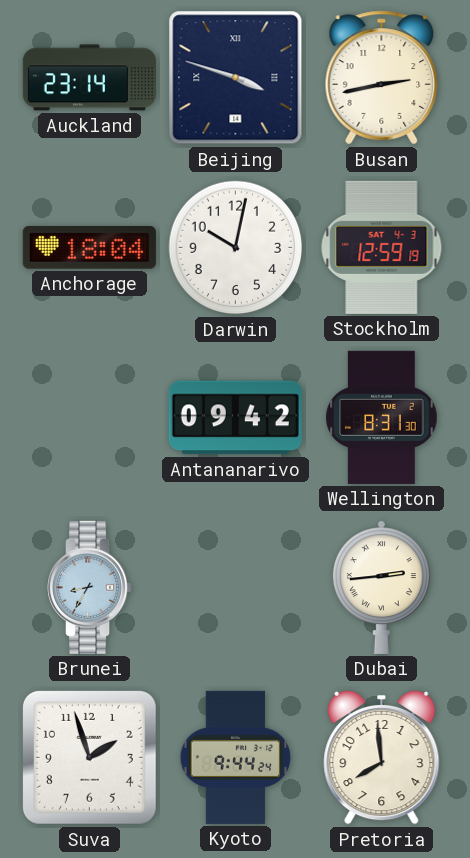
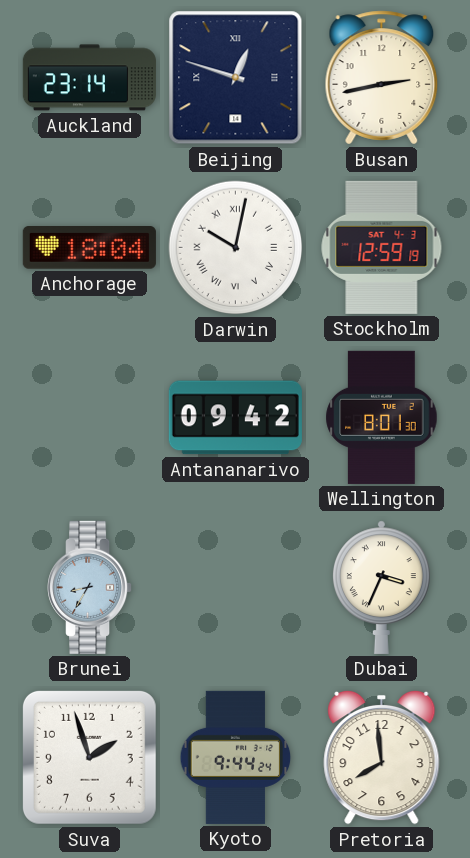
Beijing: 3:48 -> 12:48
Darwin numerals: Arabic -> Roman
Wellington: 8:31 -> 8:01
Dubai: 2:44 -> 3:34
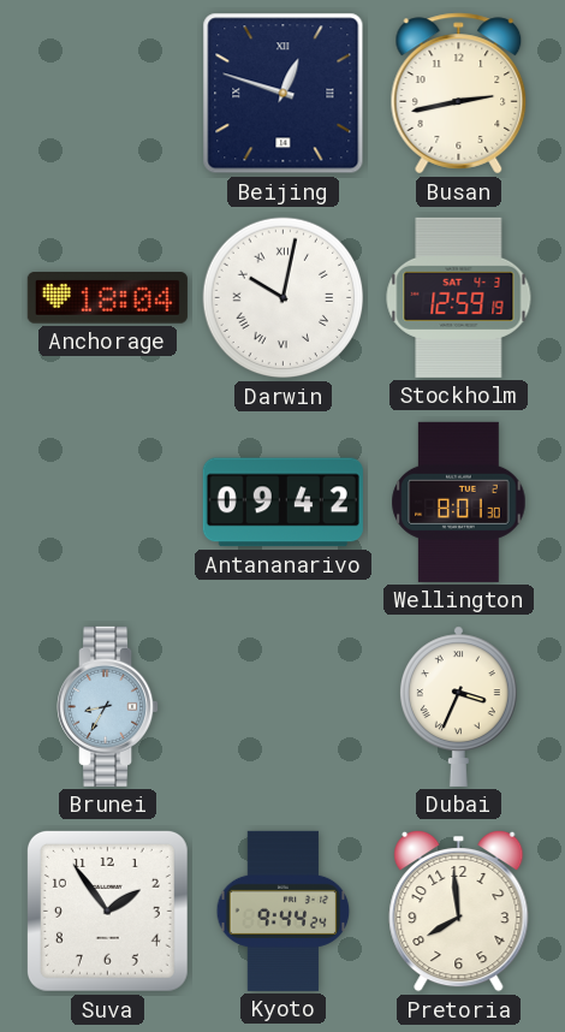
Auckland: 23:14 -> none
Suva: 1:57 -> 1:54
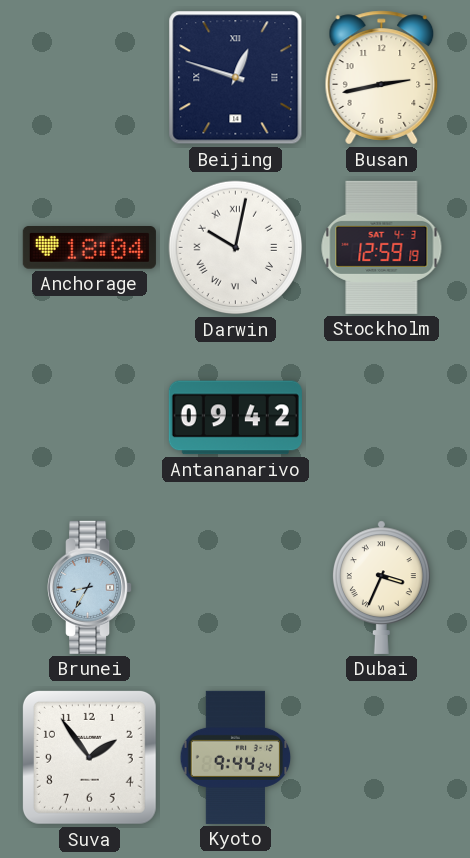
Wellington: 8:01 -> none
Pretoria: 7:59 -> none
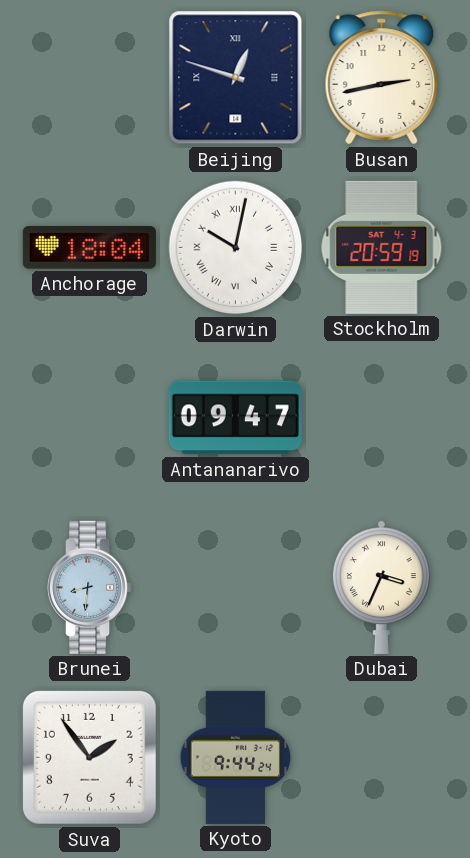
Stockholm: 12:59 -> 20:59
Antananarivo: 09:42 -> 09:47
Brunei: 8:35 -> 8:31
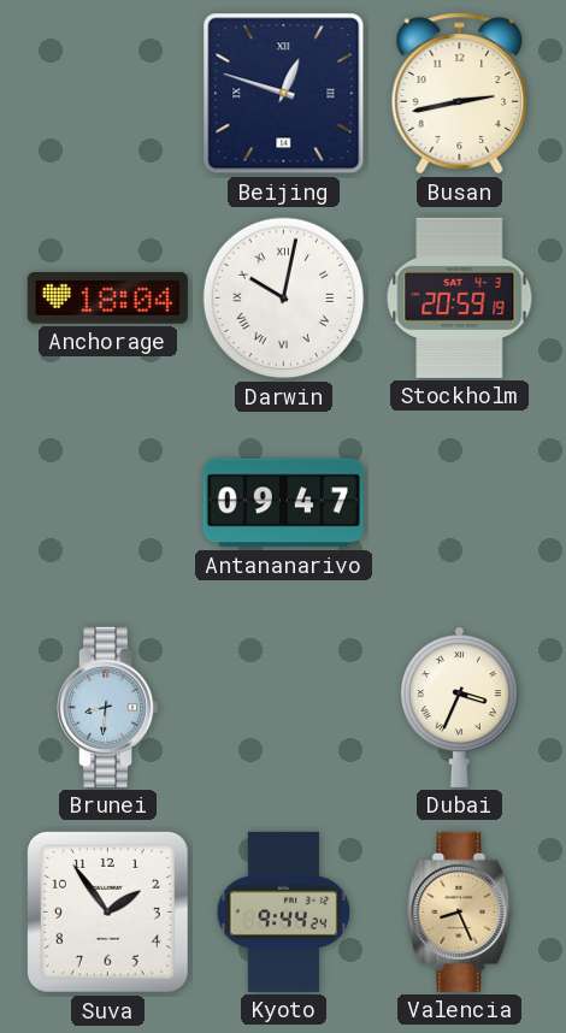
Valencia: none -> 8:26
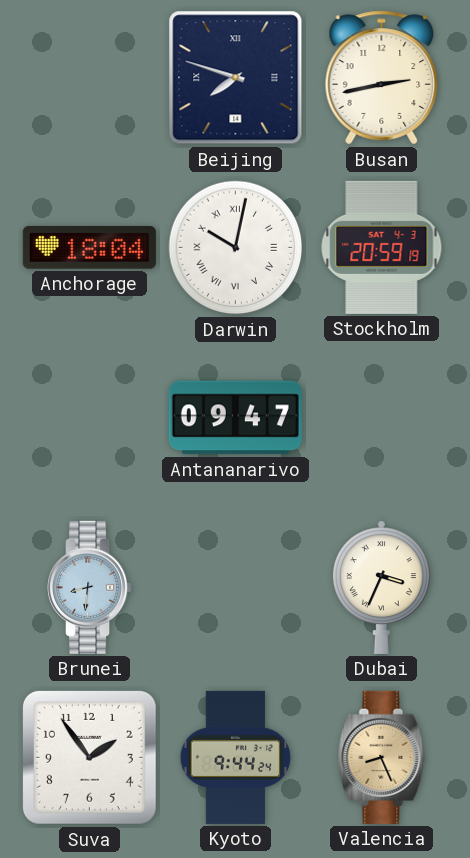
Beijing: 12:48 -> 7:48
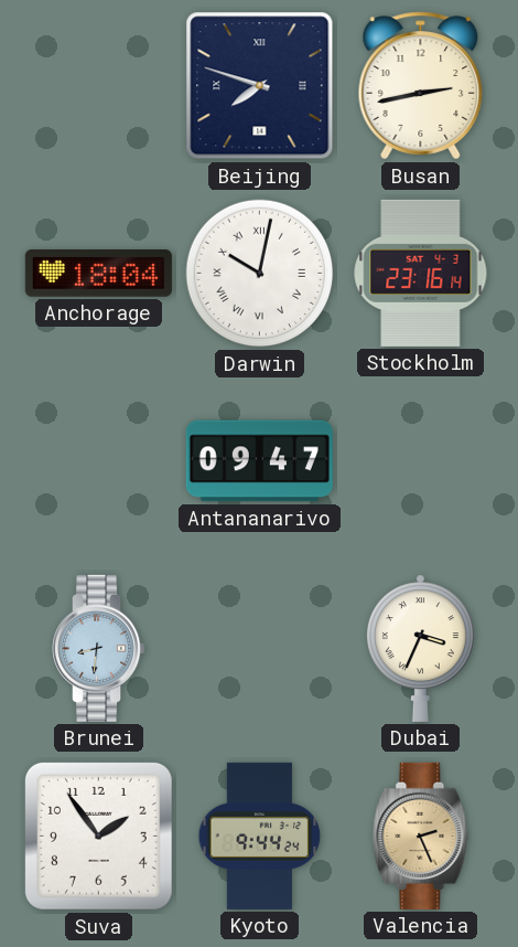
Stockholm: 20:59 -> 23:16
Valencia: 8:26 -> 2:26
